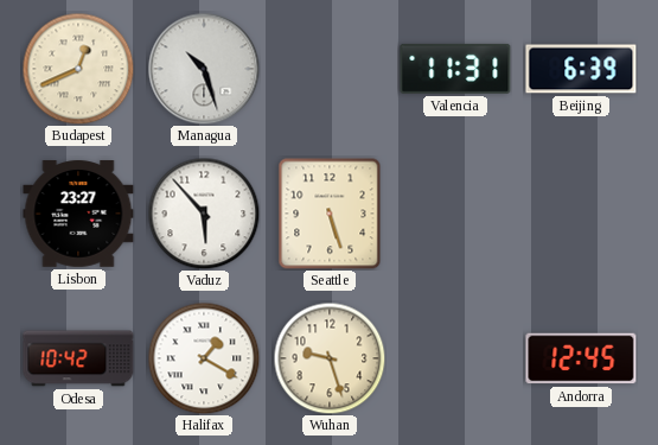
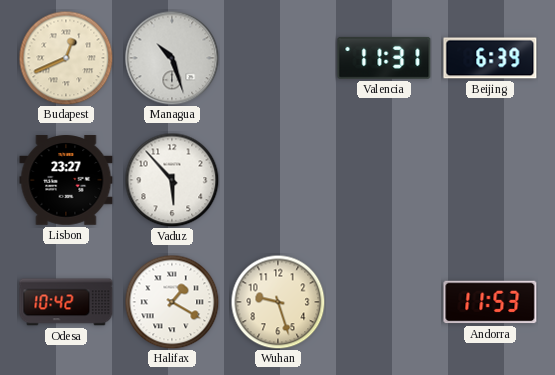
Seattle: 5:27 -> none
Andorra: 12:45 -> 11:53
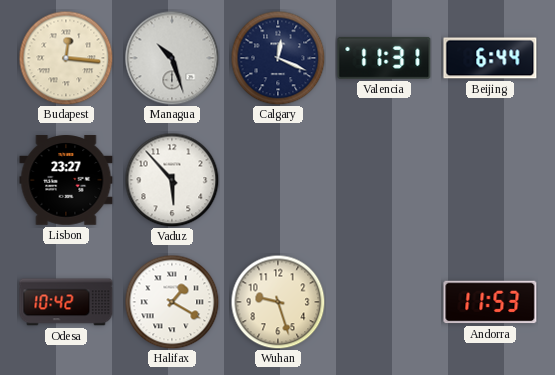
Budapest: 12:41 -> 12:16
Calgary: none -> 12:19
Beijing: 6:39 -> 6:44
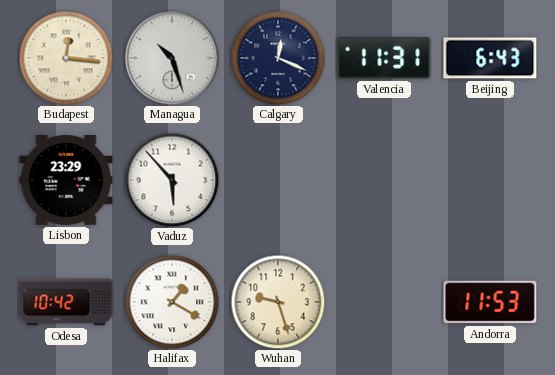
Beijing: 6:44 -> 6:43
Lisbon: 23:27 -> 23:29
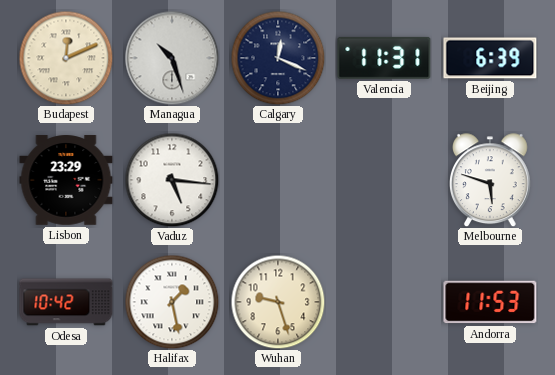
Budapest: 12:16 -> 12:11
Beijing: 6:43 -> 6:39
Vaduz: 5:53 -> 5:16
Melbourne: none -> 5:48
Halifax: 1:20 -> 1:28
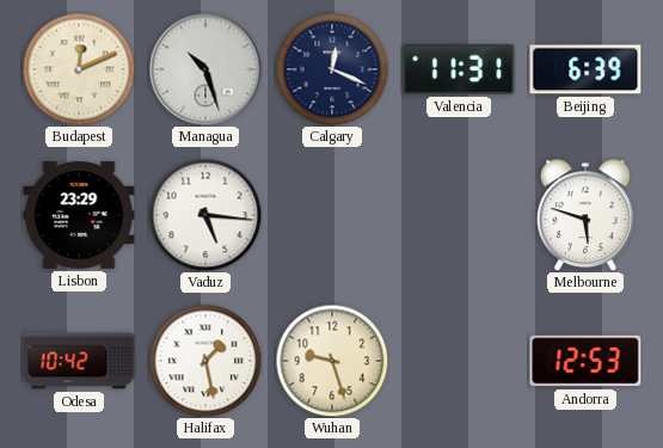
Andorra: 11:53 -> 12:53
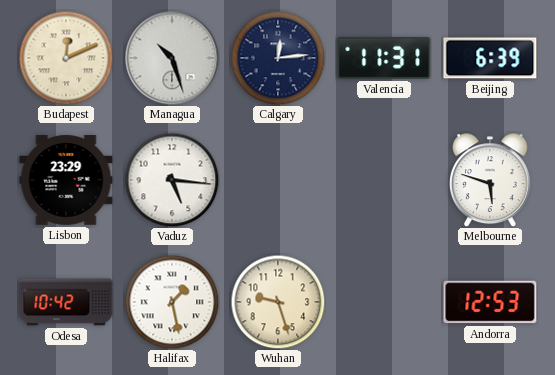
Calgary: 12:19 -> 12:14
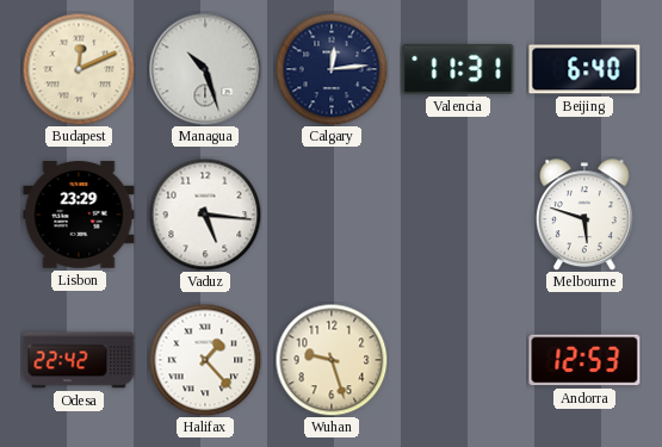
Beijing: 6:39 -> 6:40
Odesa: 10:42 -> 22:42
Halifax: 1:28 -> 1:23
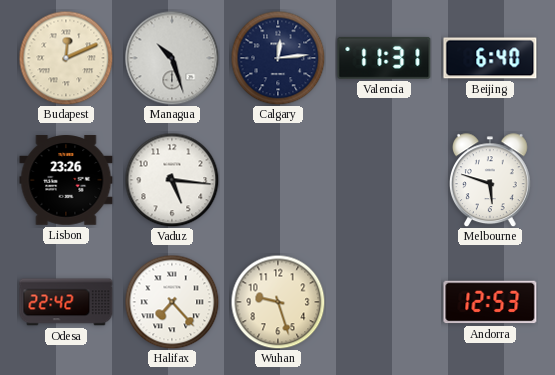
Lisbon: 23:29 -> 23:26
Halifax: 1:23 -> 7:23
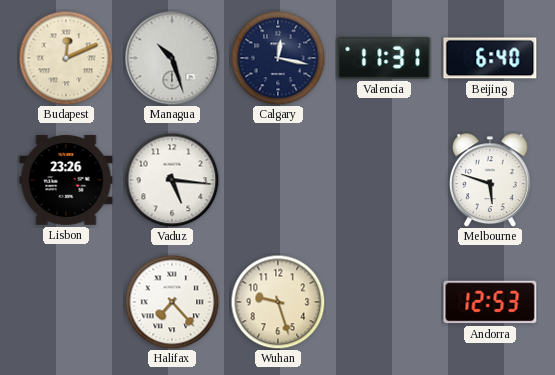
Calgary: 12:14 -> 12:17
Odesa: 22:42 -> none
